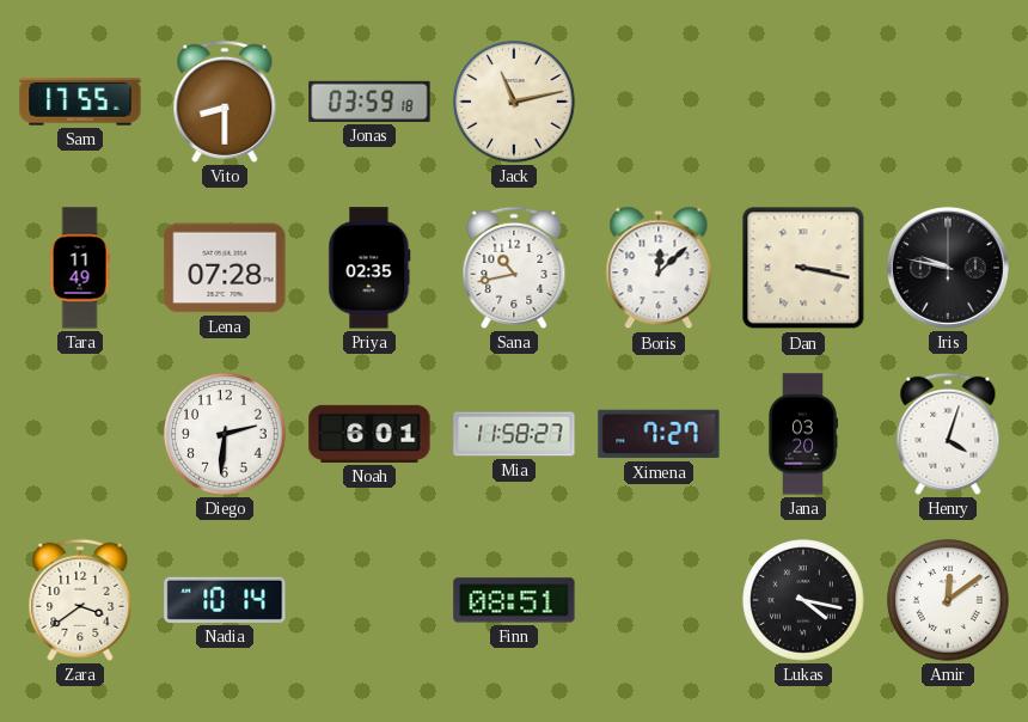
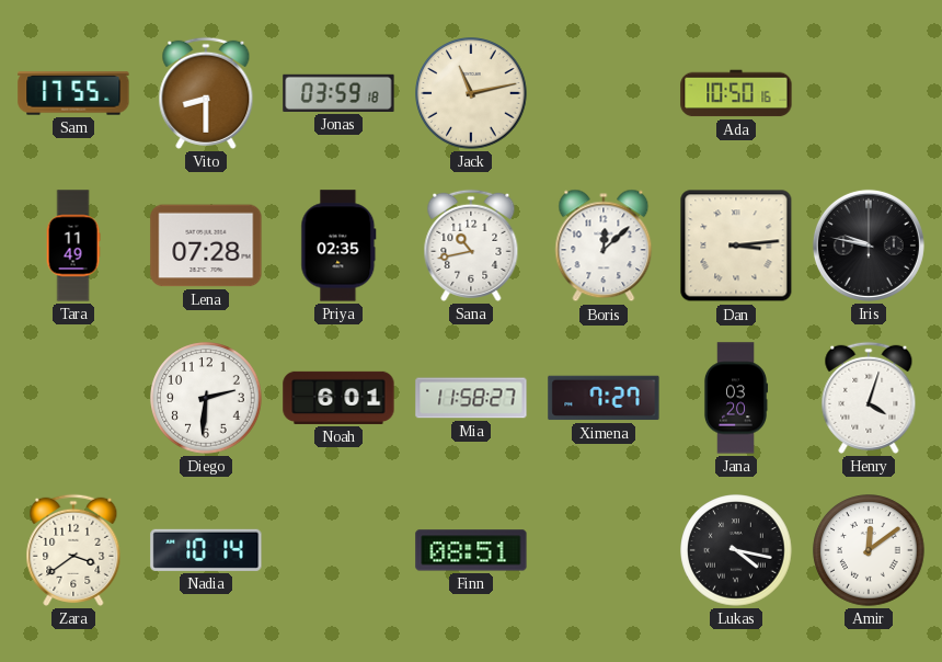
Ada: none -> 10:50
Dan: 3:17 -> 3:14
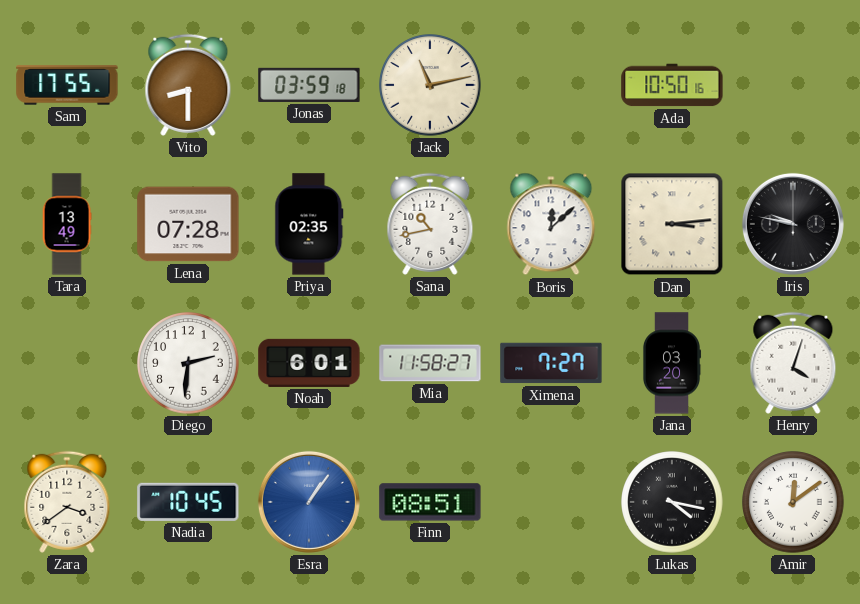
Tara: 11:49 -> 13:49
Nadia: 10:14 -> 10:45
Esra: none -> 1:06
